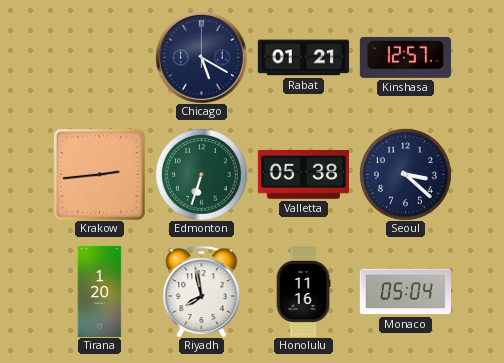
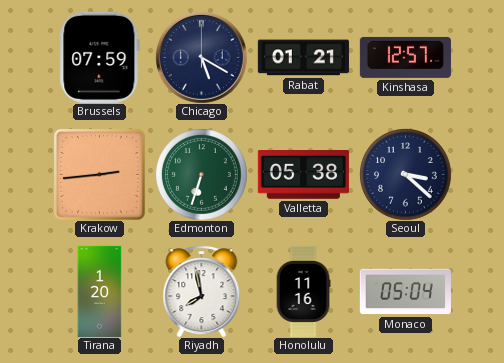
Brussels: none -> 07:59
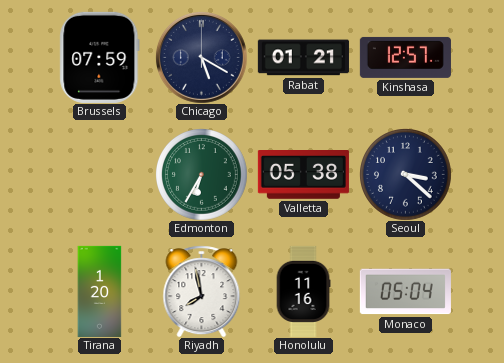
Krakow: 2:44 -> none
Edmonton: 6:33 -> 6:35
